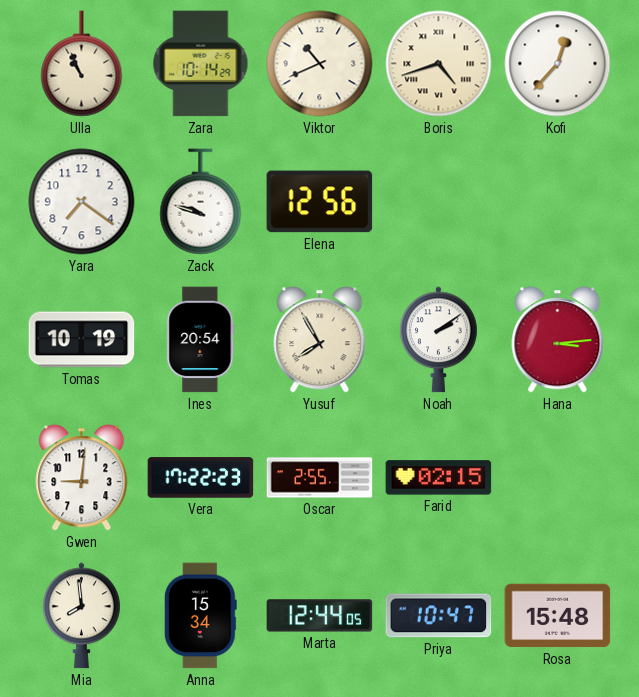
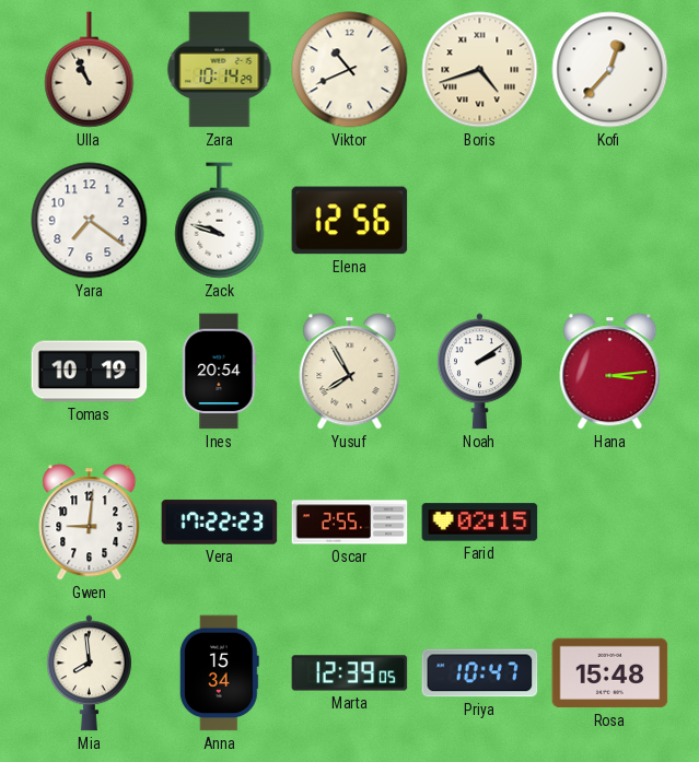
Marta: 12:44 -> 12:39
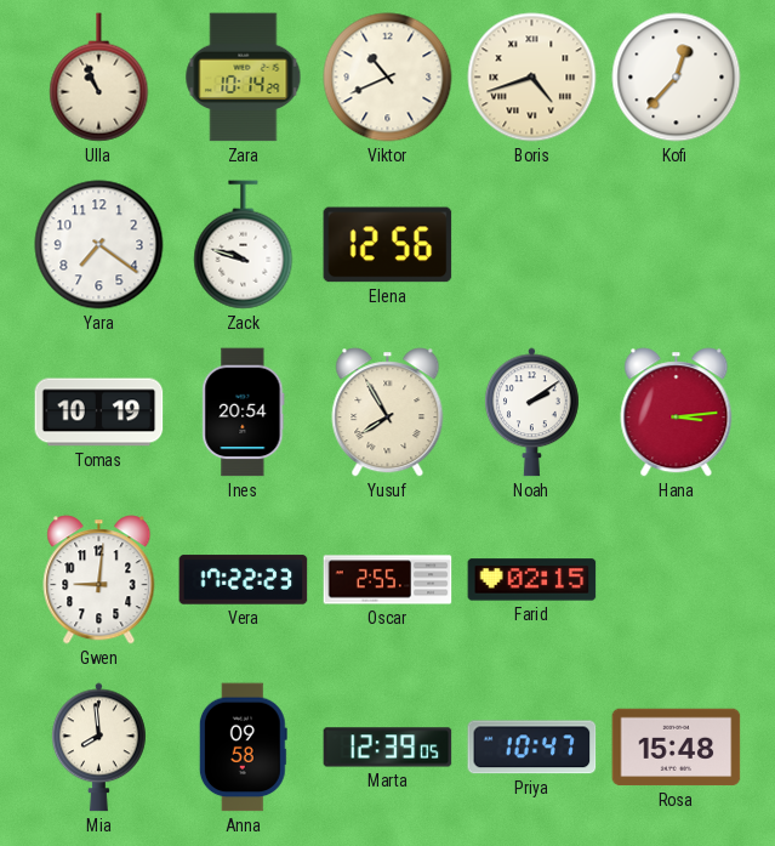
Anna: 15:34 -> 09:58
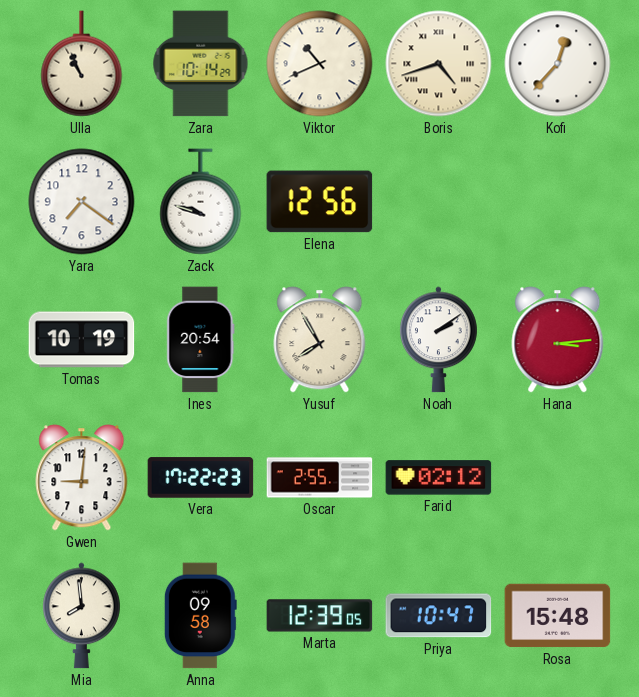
Farid: 02:15 -> 02:12
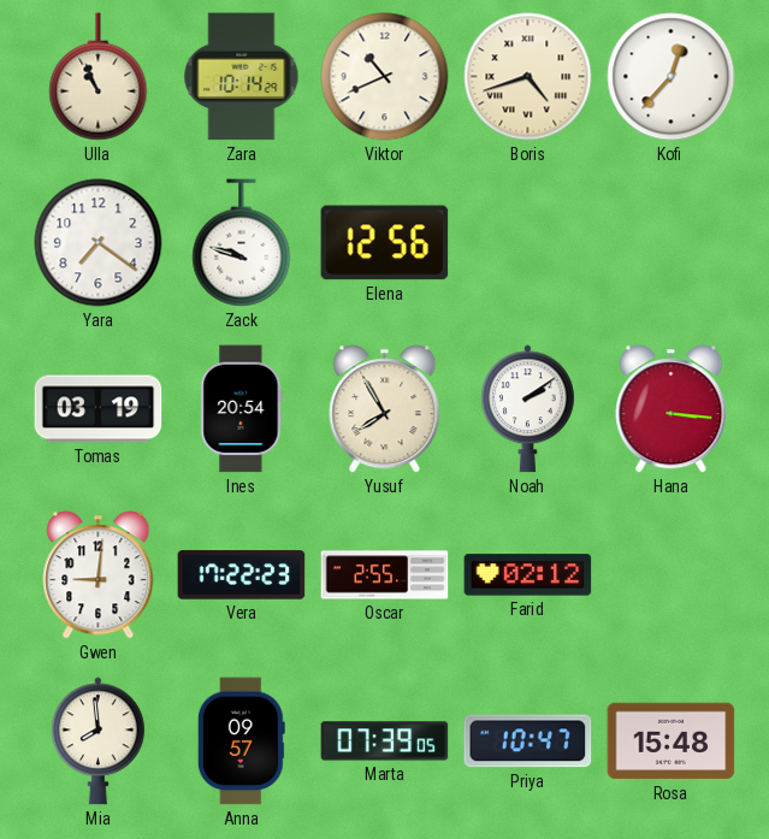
Tomas: 10:19 -> 03:19
Hana: 3:14 -> 3:16
Anna: 09:58 -> 09:57
Marta: 12:39 -> 07:39
